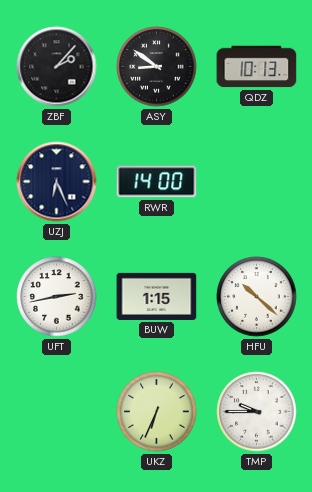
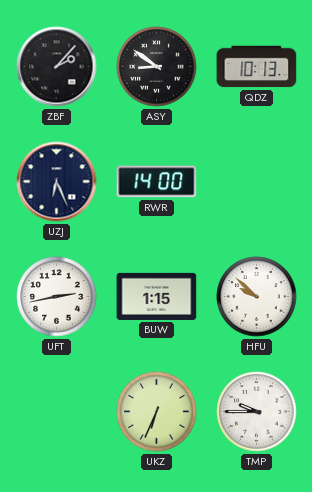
HFU: 10:22 -> 9:52
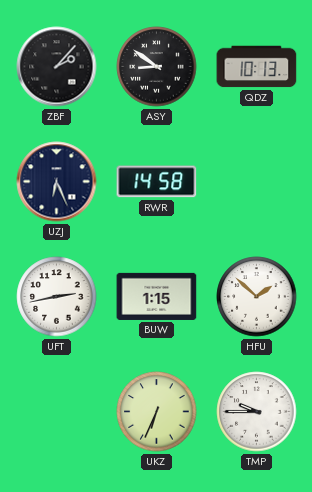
RWR: 14:00 -> 14:58
HFU: 9:52 -> 1:52
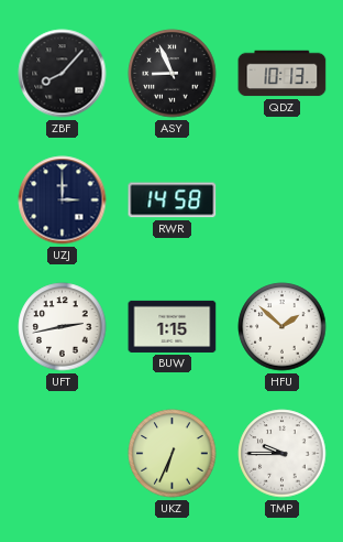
ZBF: 2:07 -> 8:07
ASY: 8:51 -> 8:56
UZJ: 6:26 -> 3:00
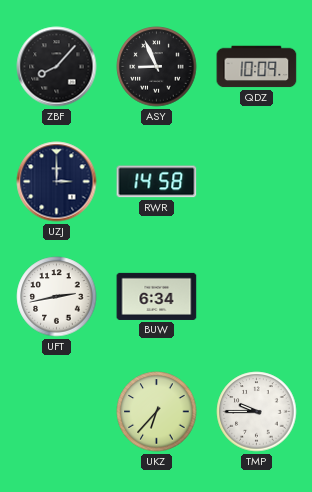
QDZ: 10:13 -> 10:09
BUW: 1:15 -> 6:34
HFU: 1:52 -> none
UKZ: 6:34 -> 6:37
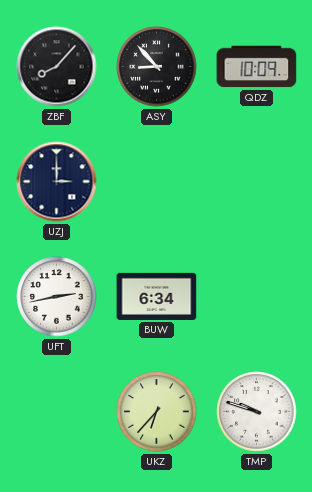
ASY: 8:56 -> 8:53
RWR: 14:58 -> none
TMP: 9:45 -> 9:48
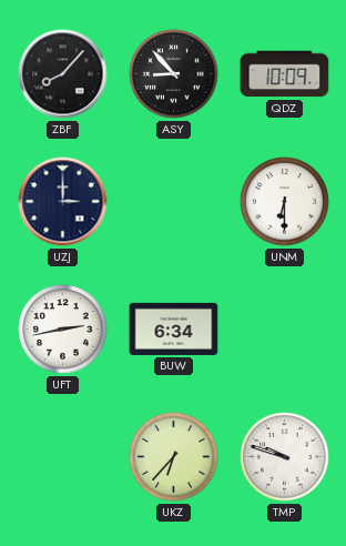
UNM: none -> 6:30
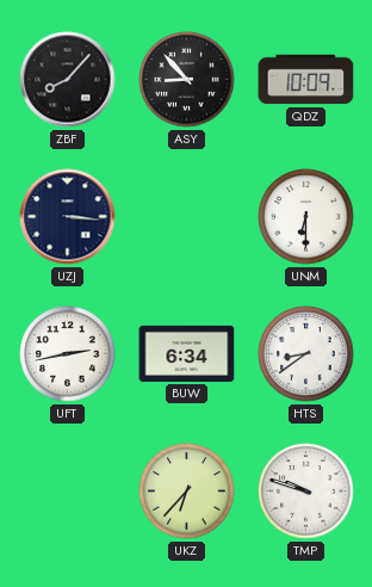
UZJ: 3:00 -> 3:16
HTS: none -> 8:39
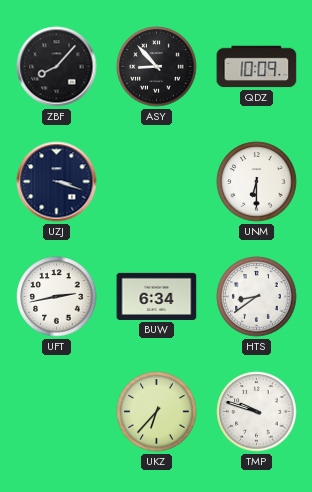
UZJ: 3:16 -> 3:18
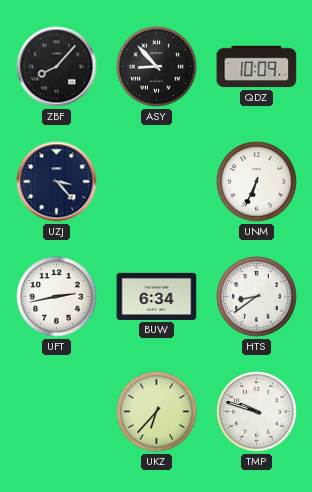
UZJ: 3:18 -> 3:23
UNM: 6:30 -> 6:34
